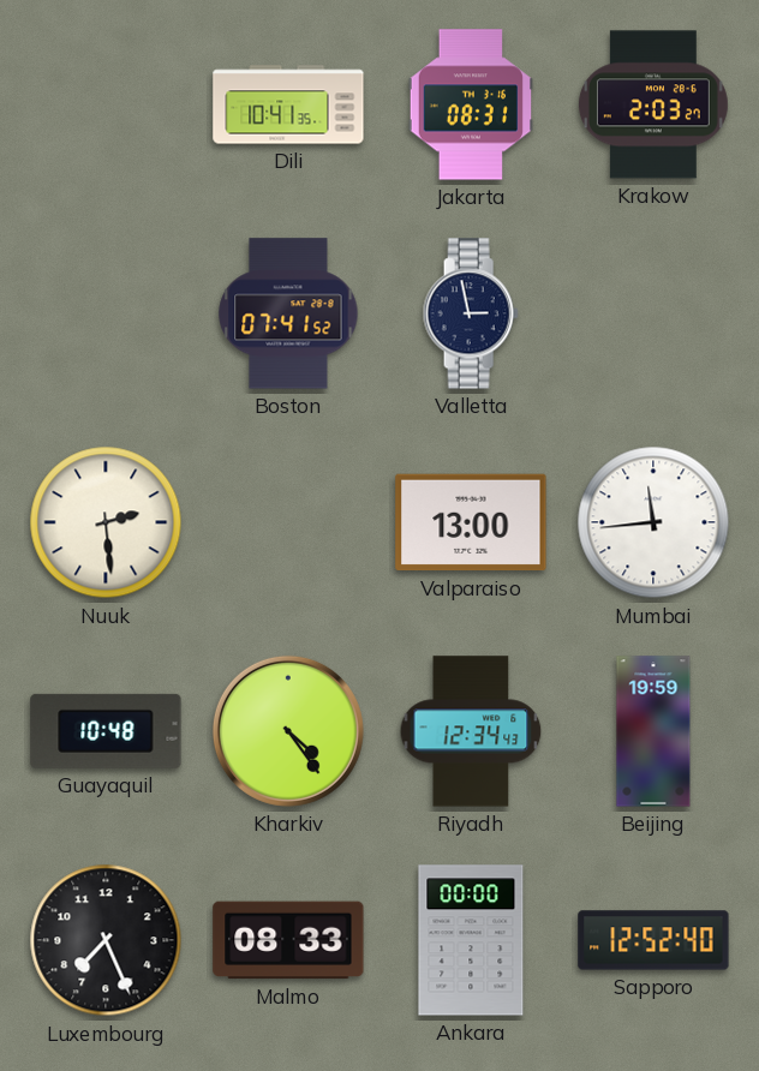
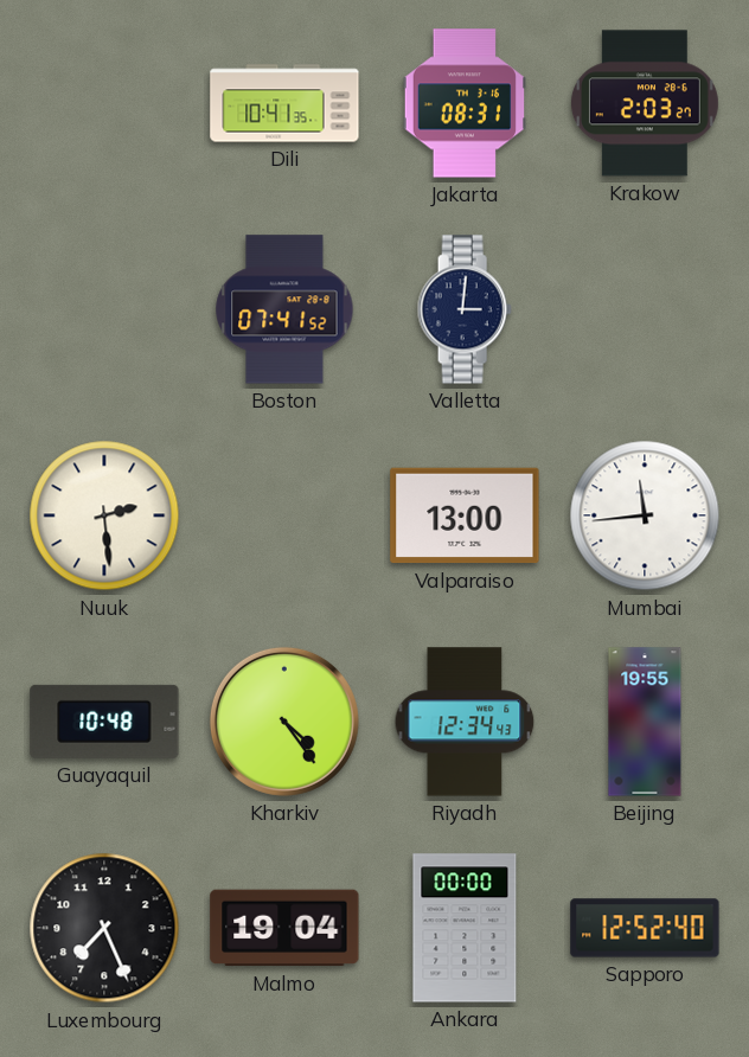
Valletta: 2:58 -> 3:01
Beijing: 19:59 -> 19:55
Malmo: 08:33 -> 19:04
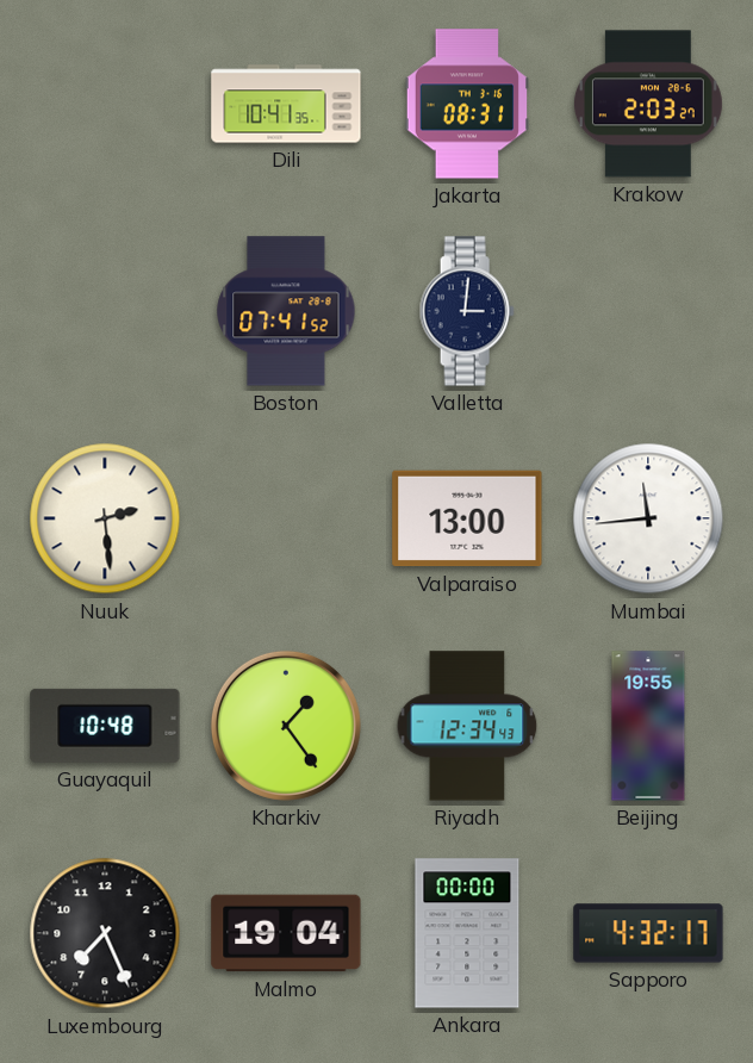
Kharkiv: 4:24 -> 1:24
Sapporo: 12:52 -> 4:32
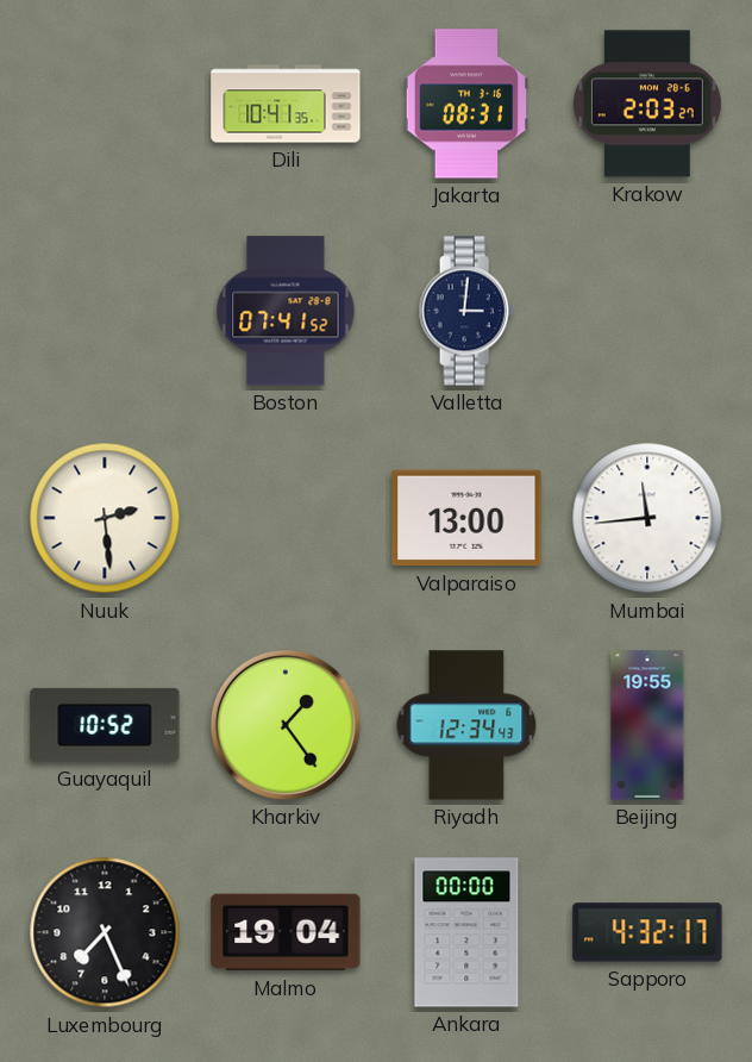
Guayaquil: 10:48 -> 10:52
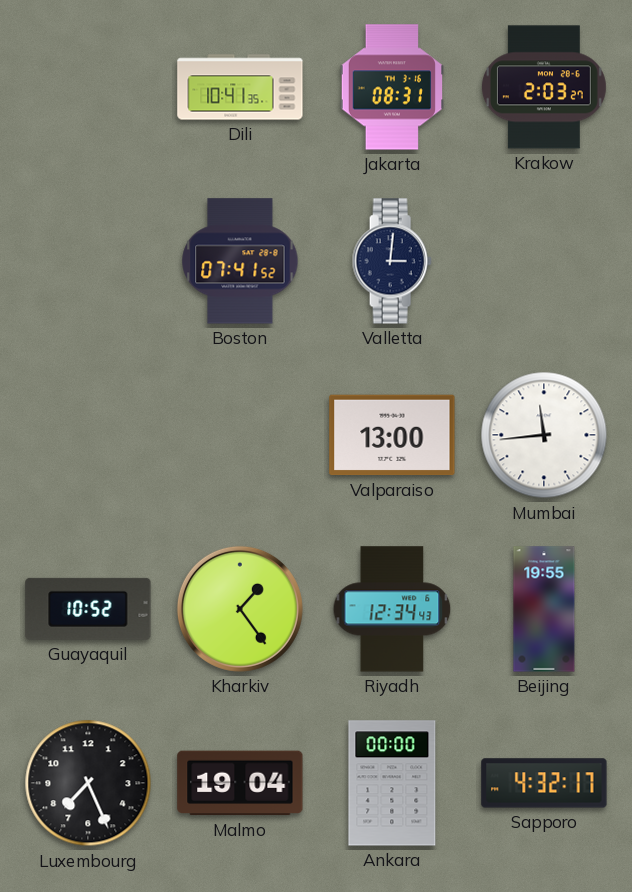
Nuuk: 2:29 -> none
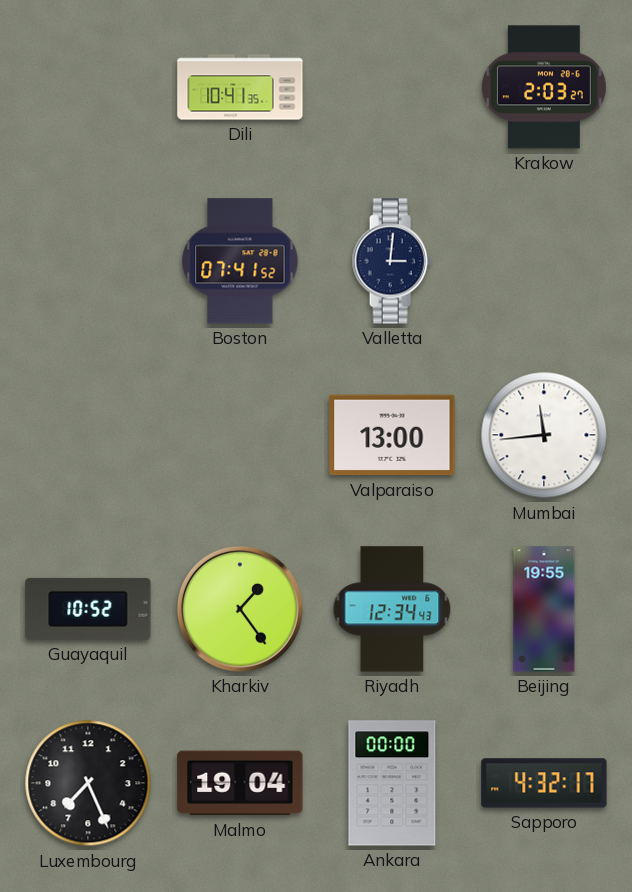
Jakarta: 08:31 -> none
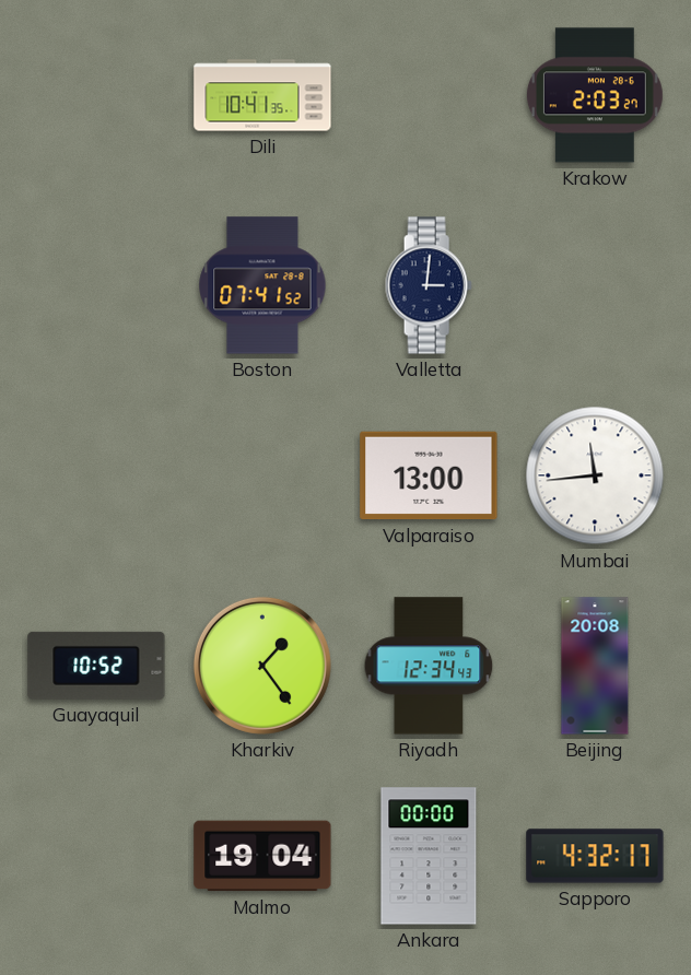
Beijing: 19:55 -> 20:08
Luxembourg: 7:26 -> none
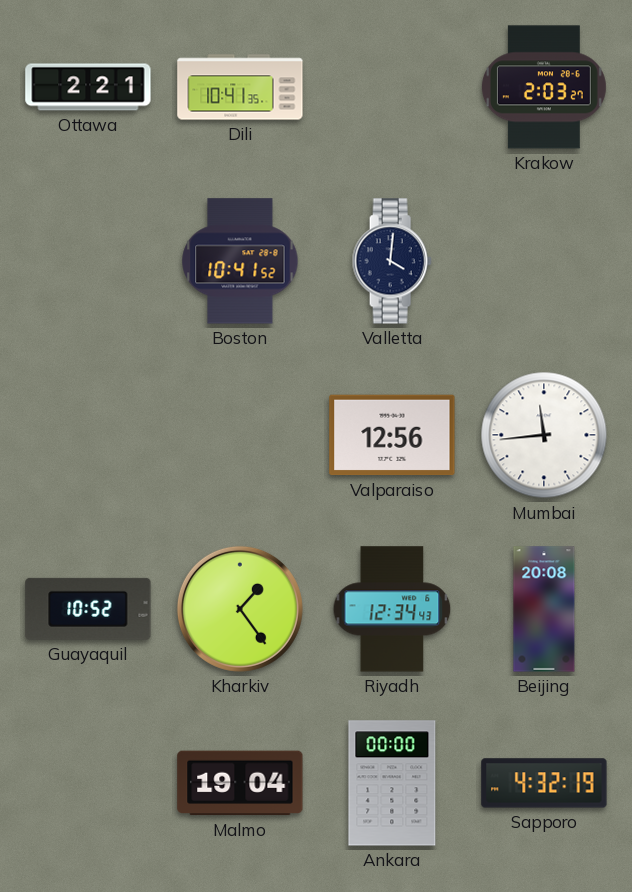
Ottawa: none -> 2:21
Boston: 07:41 -> 10:41
Valletta: 3:01 -> 4:01
Valparaiso: 13:00 -> 12:56
Sapporo: 4:32:17 -> 4:32:19
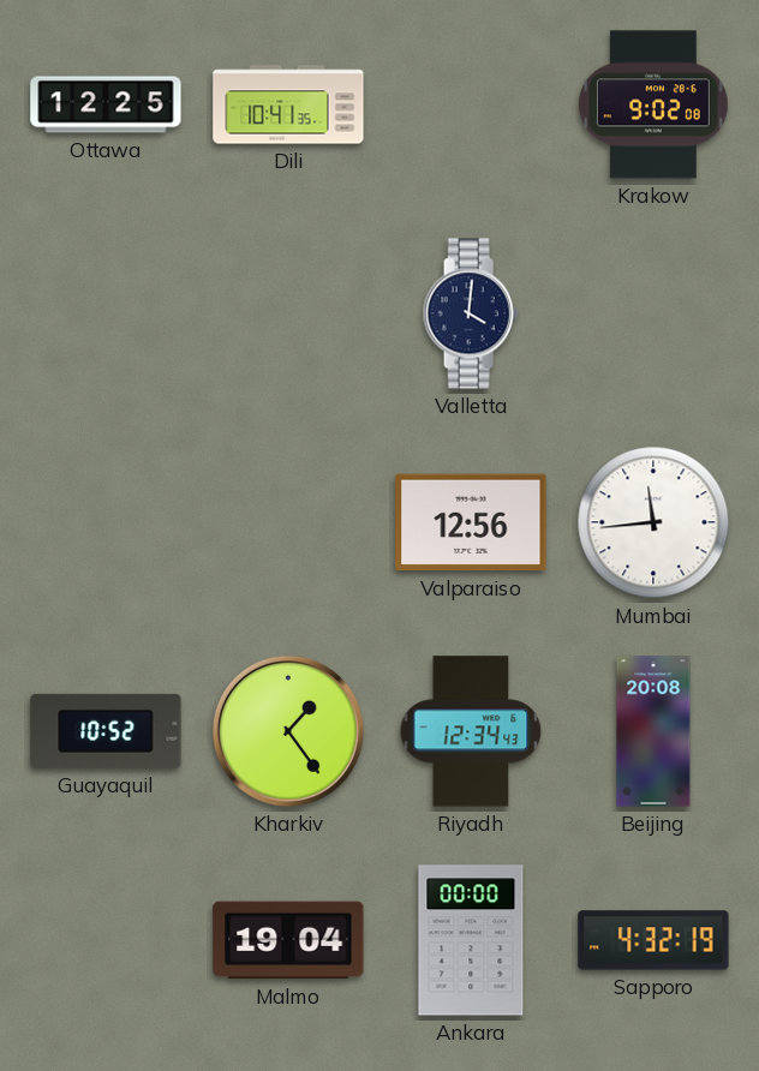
Ottawa: 2:21 -> 12:25
Krakow: 2:03 -> 9:02
Boston: 10:41 -> none
